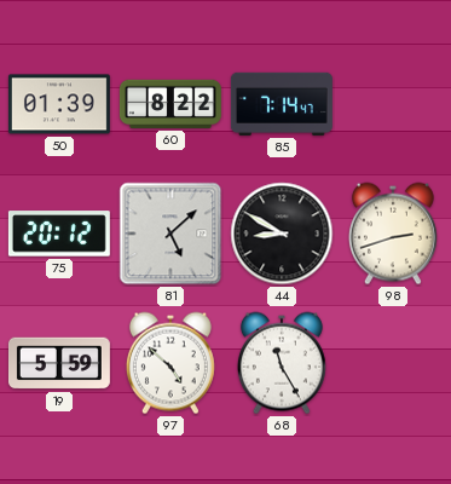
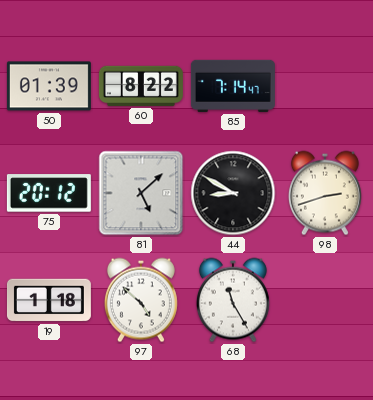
19: 5:59 -> 1:18
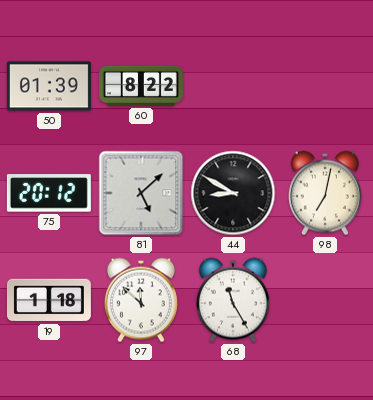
85: 7:14 -> none
98: 2:42 -> 7:02
97: 4:52 -> 11:52
